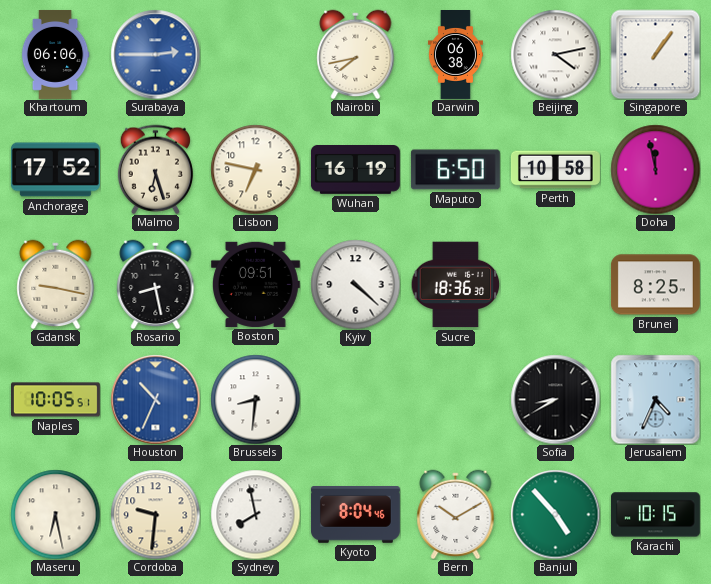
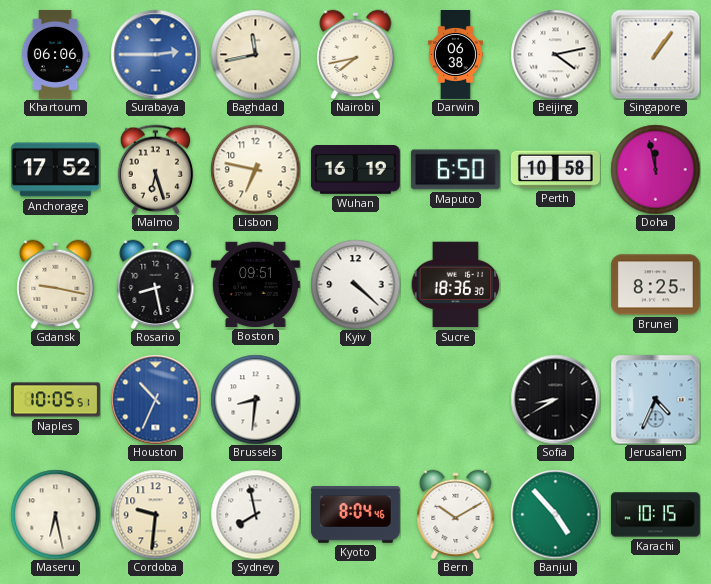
Baghdad: none -> 11:43
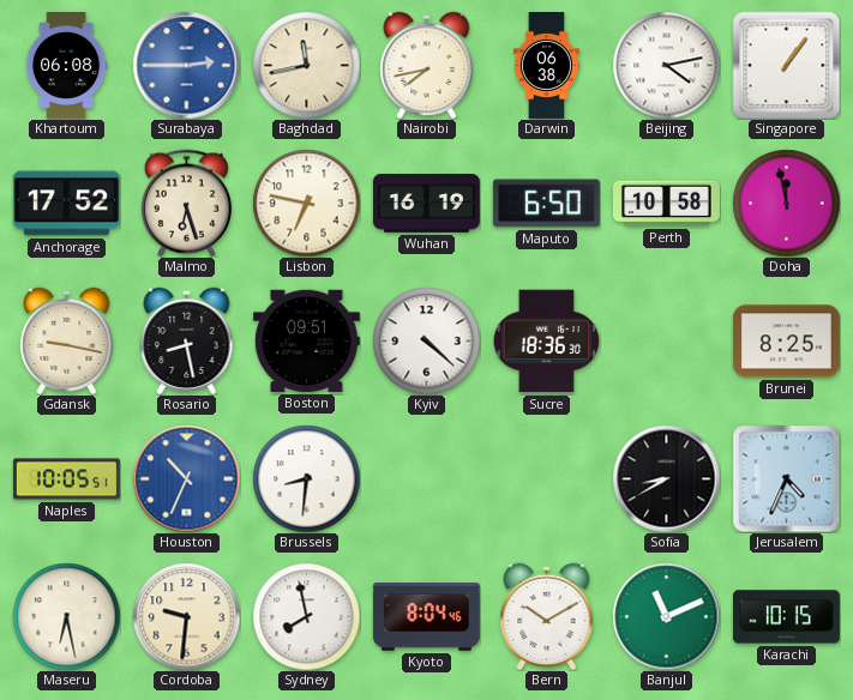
Khartoum: 06:06 -> 06:08
Banjul: 4:53 -> 11:11
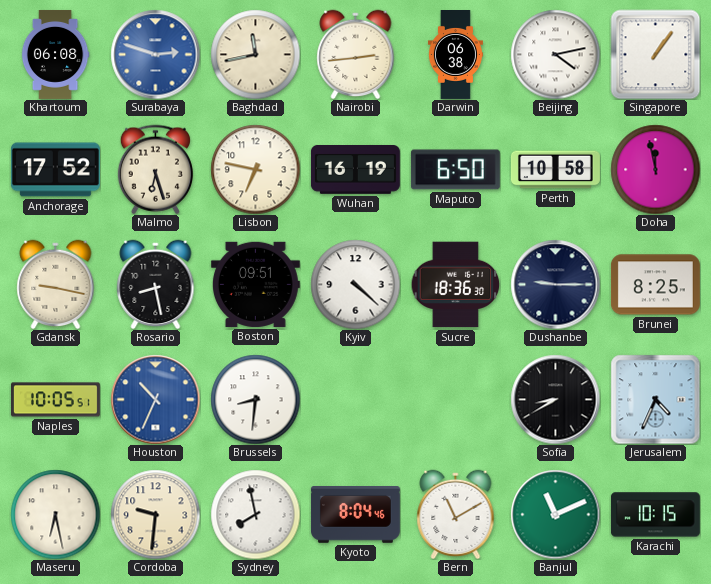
Surabaya: 2:45 -> 2:48
Nairobi: 7:43 -> 2:44
Dushanbe: none -> 9:15
Bern: 10:10 -> 11:10
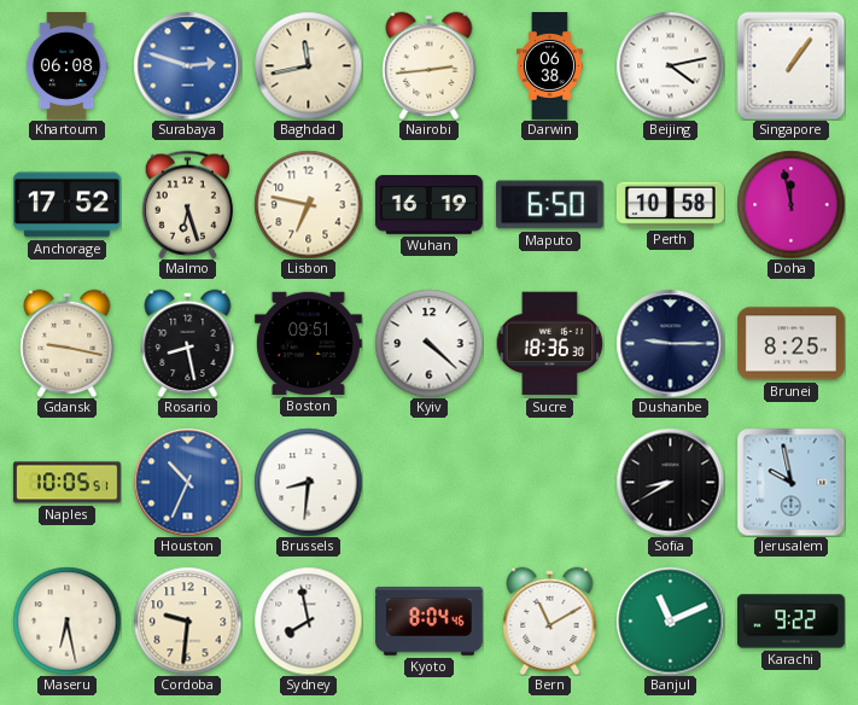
Jerusalem: 4:34 -> 9:58
Karachi: 10:15 -> 9:22
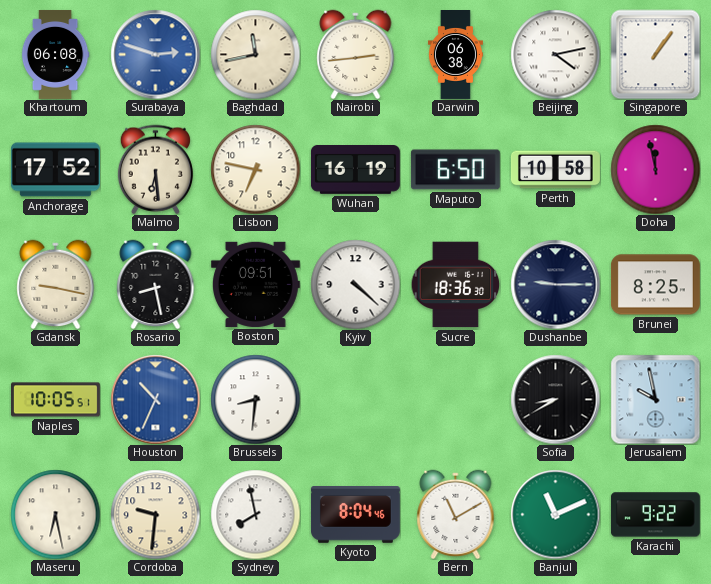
Malmo: 6:27 -> 6:29
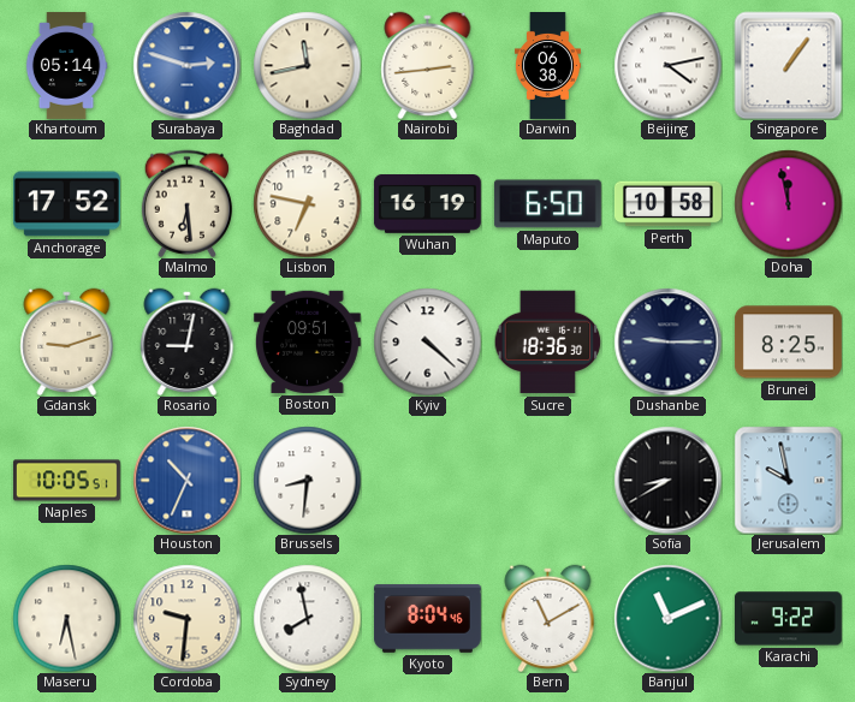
Khartoum: 06:08 -> 05:14
Gdansk: 9:17 -> 9:12
Rosario: 8:28 -> 9:02
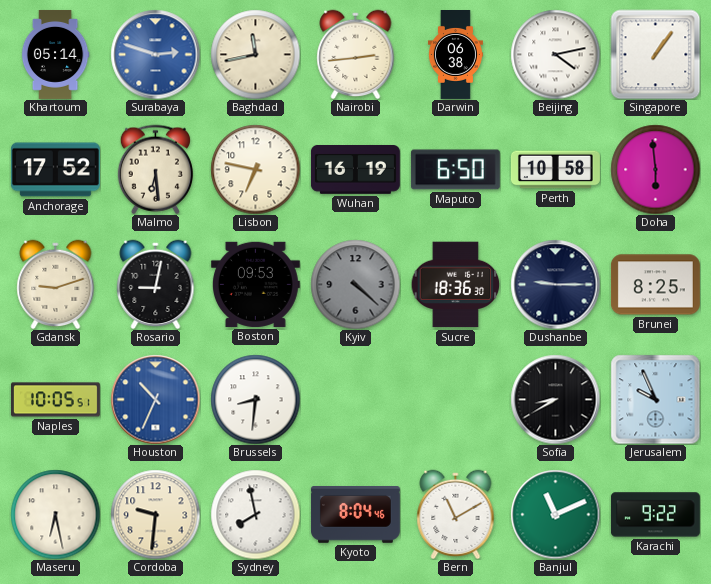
Doha: 11:58 -> 5:59
Boston: 09:51 -> 09:53
Kyiv dial: white -> grey
Jerusalem: 9:58 -> 9:56
